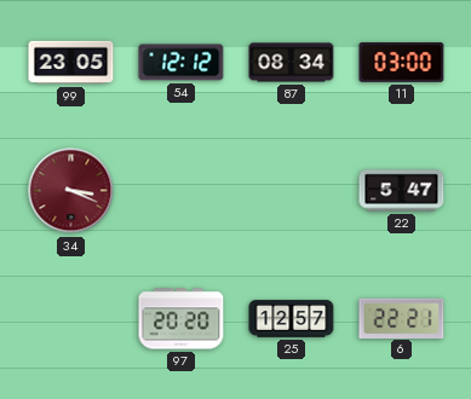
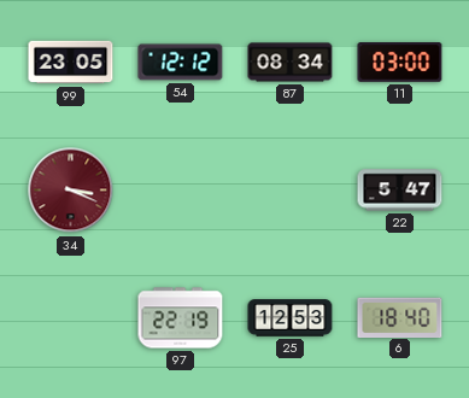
97: 20:20 -> 22:19
25: 12:57 -> 12:53
6: 22:21 -> 18:40
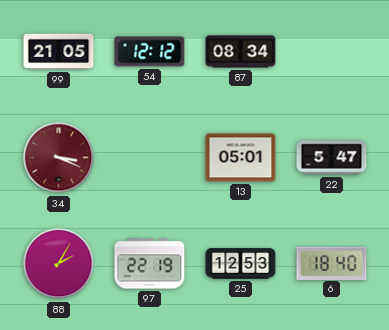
99: 23:05 -> 21:05
11: 03:00 -> none
13: none -> 05:01
88: none -> 2:05
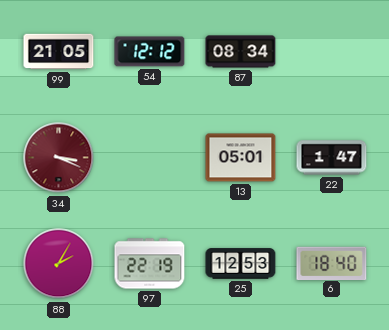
22: 5:47 -> 1:47
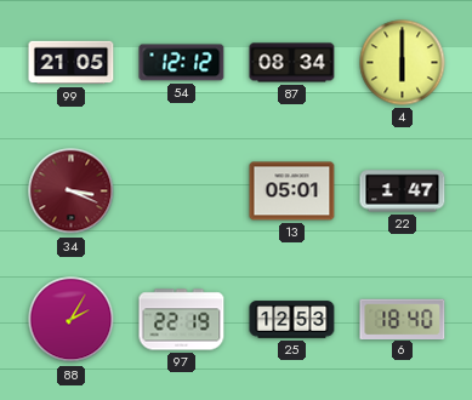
4: none -> 6:00
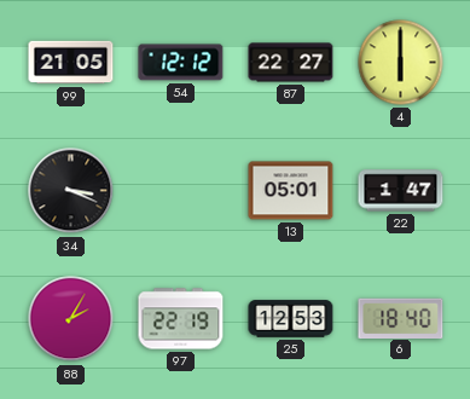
87: 08:34 -> 22:27
34 dial: burgundy -> black
